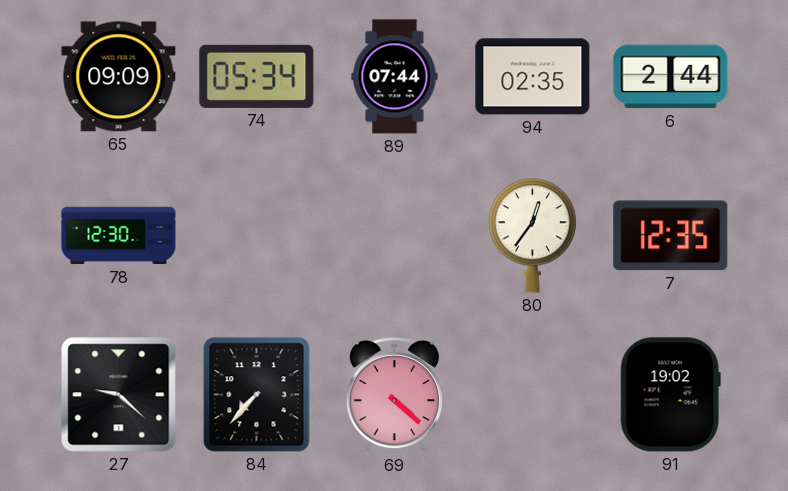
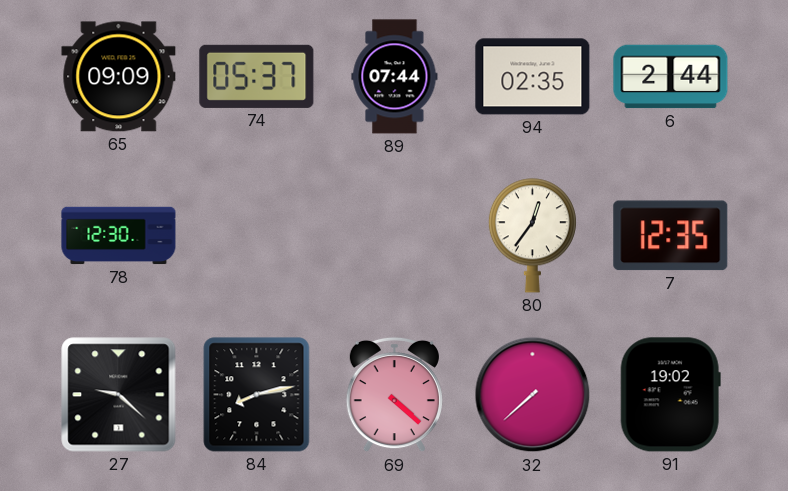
74: 05:34 -> 05:37
84: 7:37 -> 8:13
32: none -> 7:38
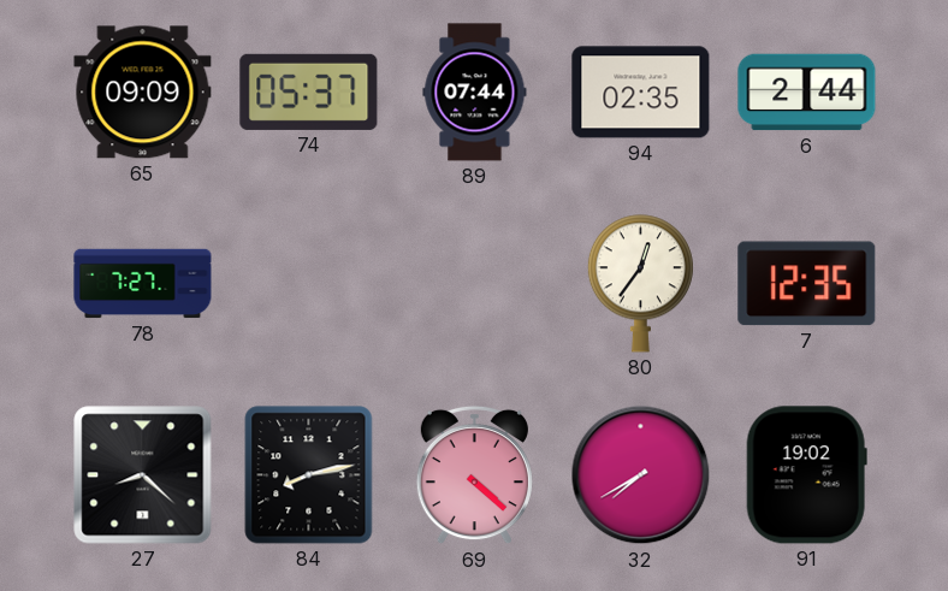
78: 12:30 -> 7:27
27: 9:22 -> 8:22
32: 7:38 -> 7:40
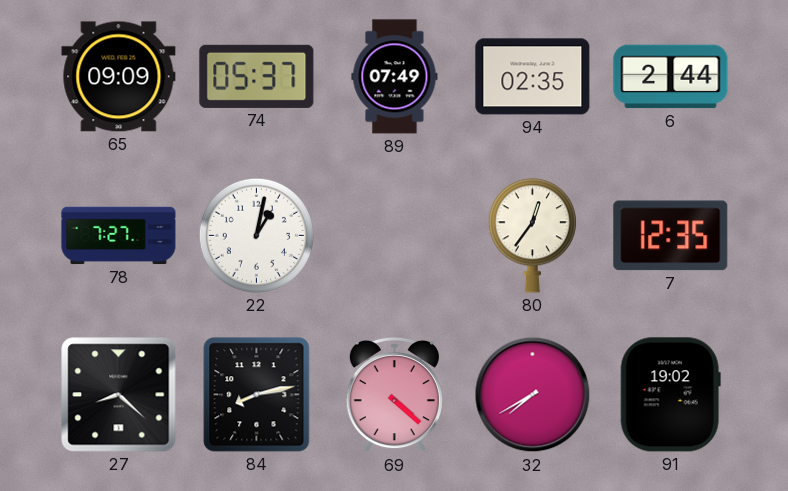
89: 07:44 -> 07:49
22: none -> 1:02
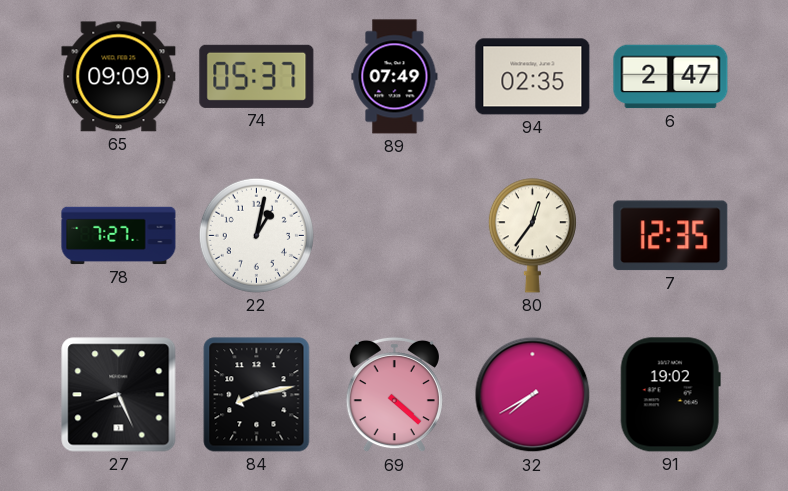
6: 2:44 -> 2:47
27: 8:22 -> 8:26
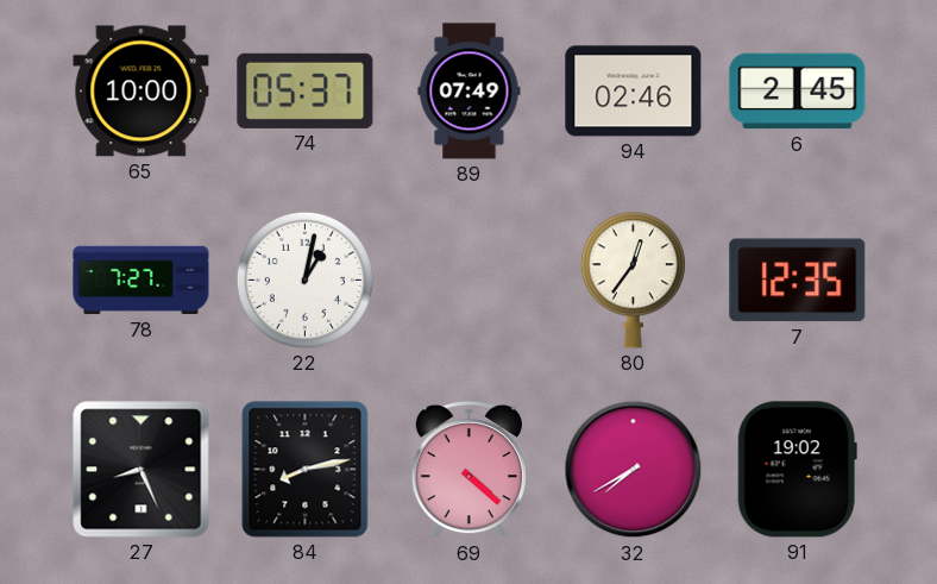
65: 09:09 -> 10:00
94: 02:35 -> 02:46
6: 2:47 -> 2:45
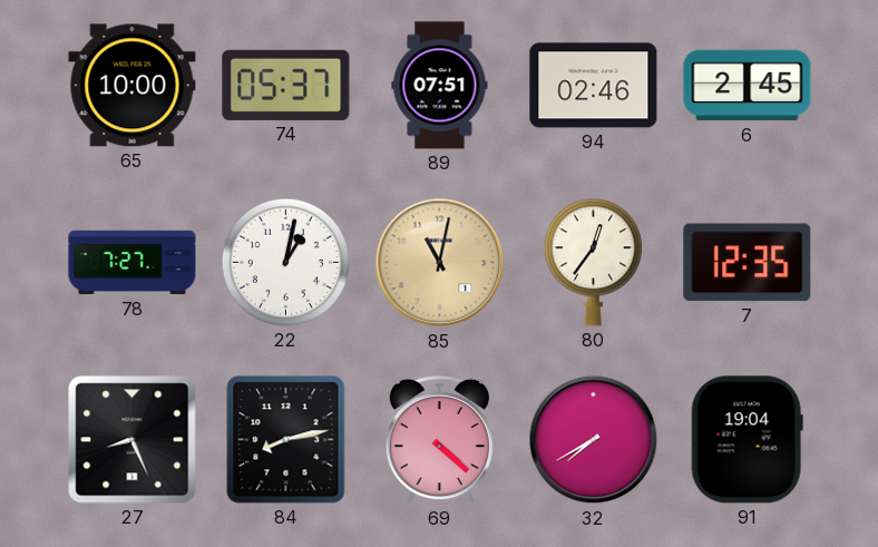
89: 07:49 -> 07:51
85: none -> 11:02
91: 19:02 -> 19:04
